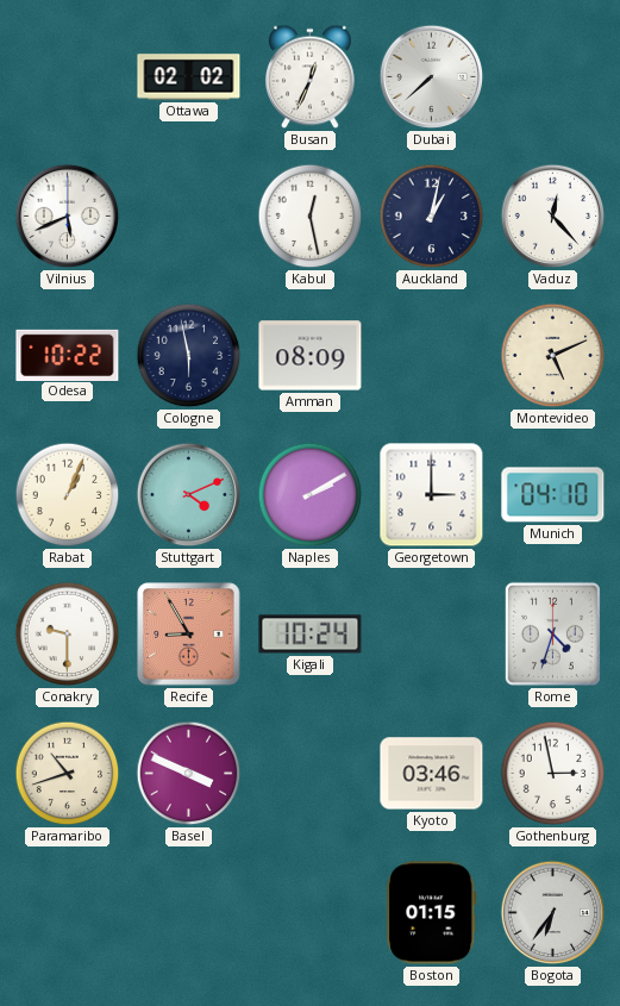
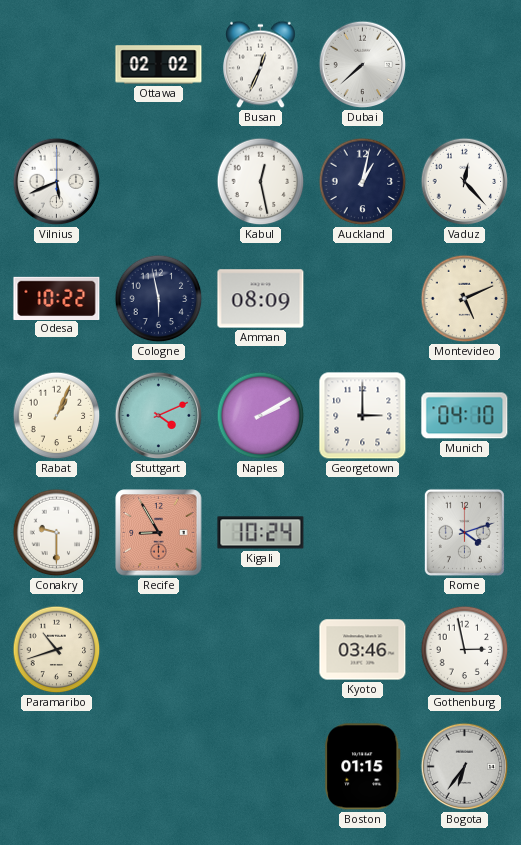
Rome: 4:33 -> 4:12
Basel: 3:49 -> none
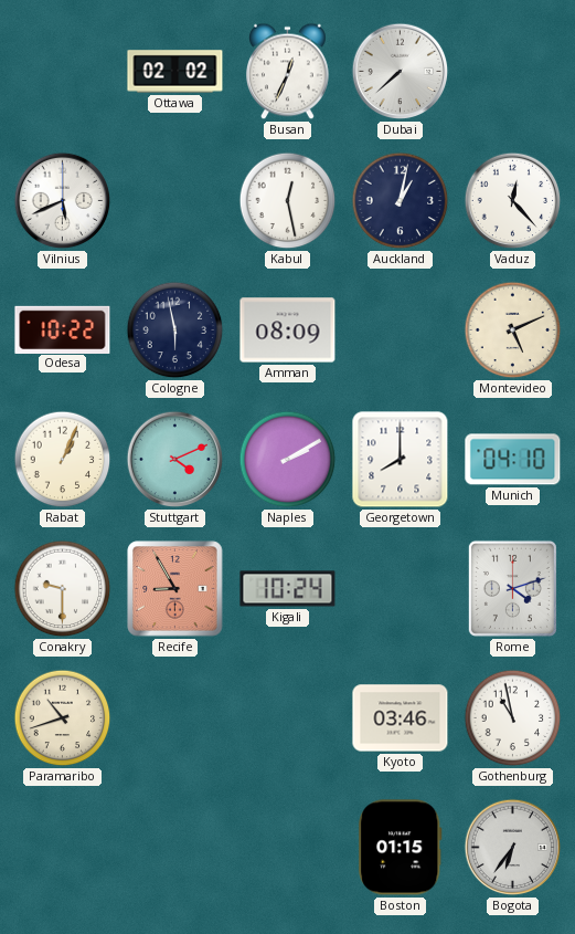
Georgetown: 3:00 -> 8:00
Gothenburg: 2:58 -> 10:58
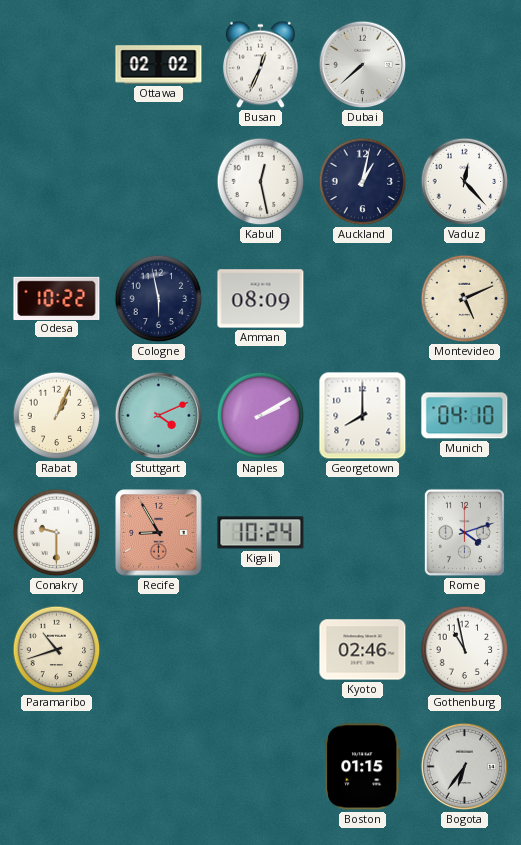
Vilnius: 5:41 -> none
Kyoto: 03:46 -> 02:46
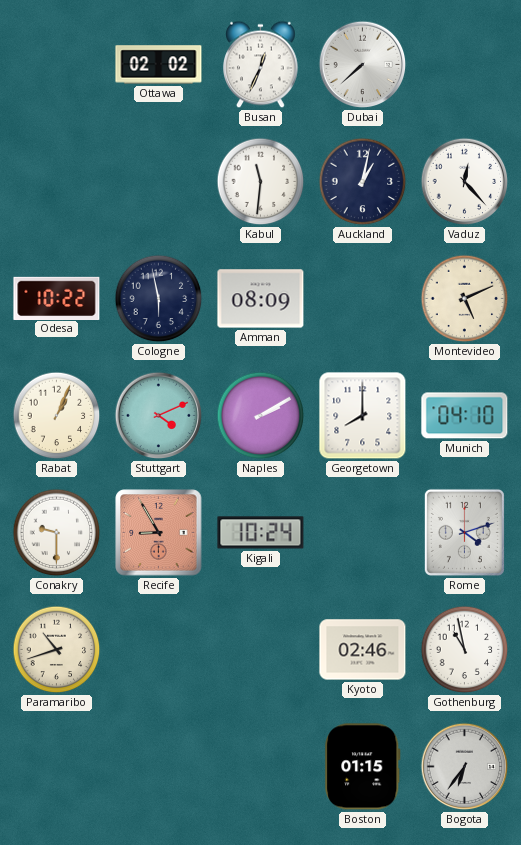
Kabul: 12:28 -> 11:31
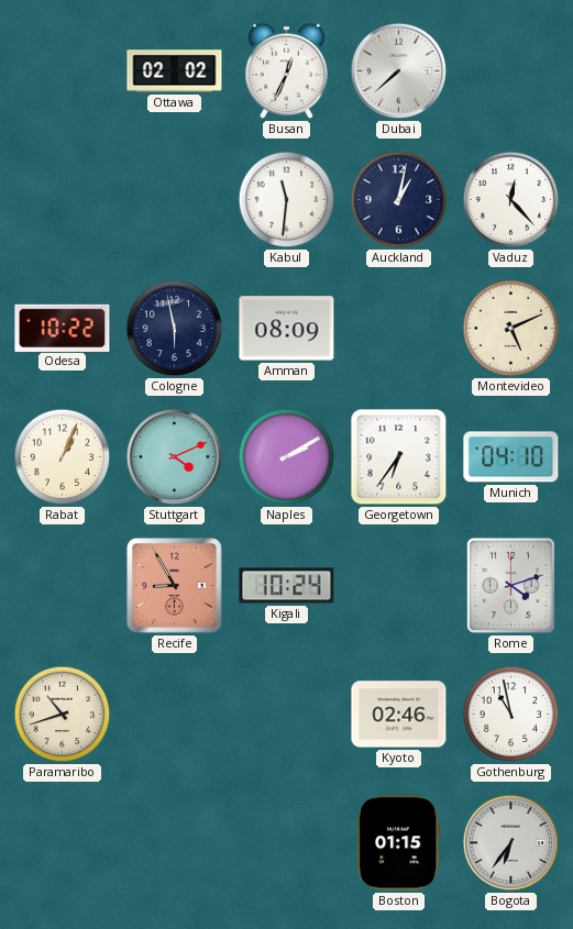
Georgetown: 8:00 -> 6:36
Conakry: 9:30 -> none
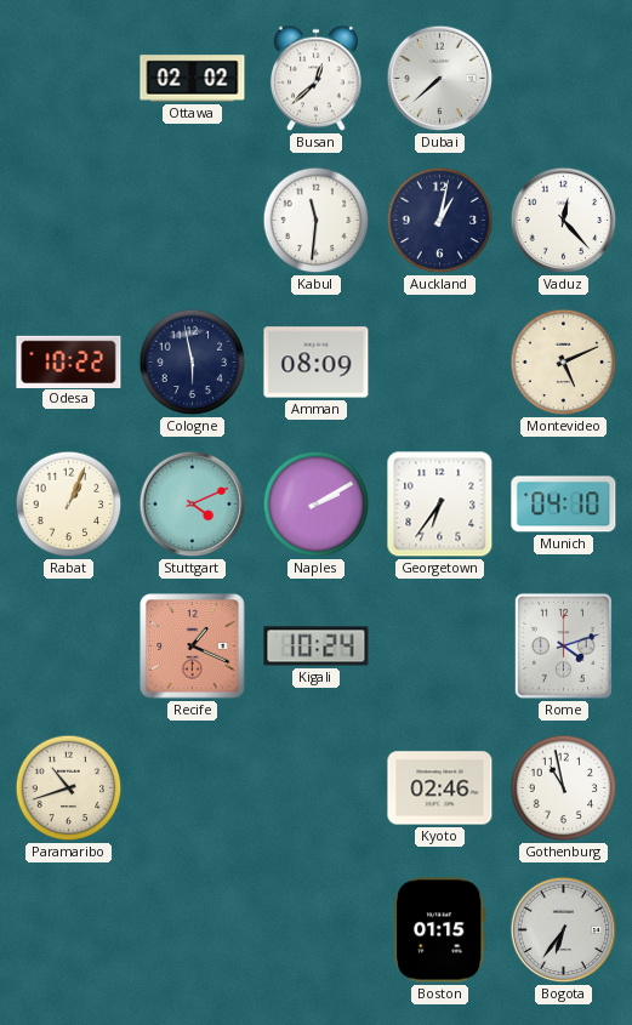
Busan: 12:34 -> 12:38
Recife: 8:55 -> 1:19
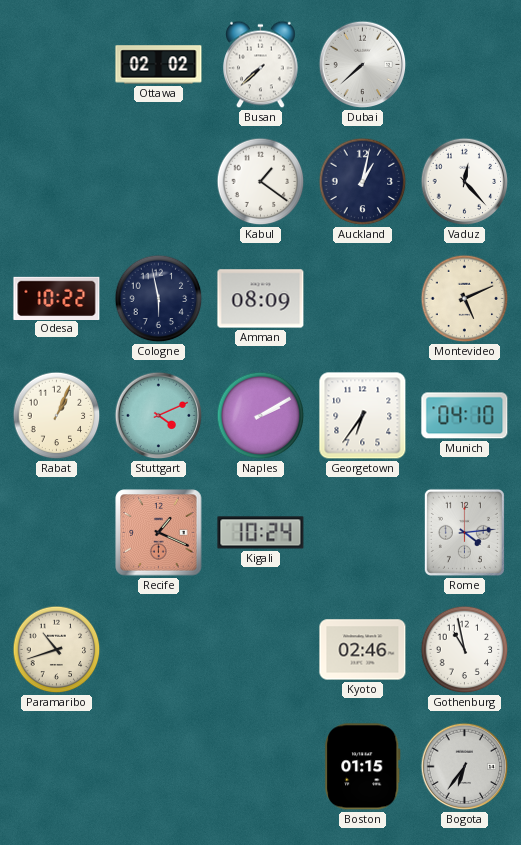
Busan: 12:38 -> 7:38
Kabul: 11:31 -> 1:21
Rome: 4:12 -> 4:14
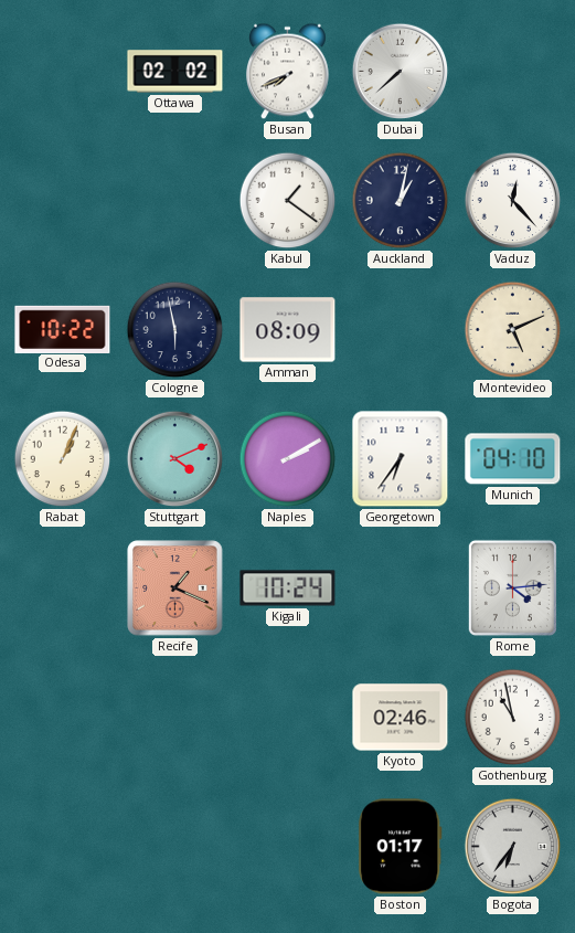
Busan: 7:38 -> 7:41
Paramaribo: 10:42 -> none
Boston: 01:15 -> 01:17
